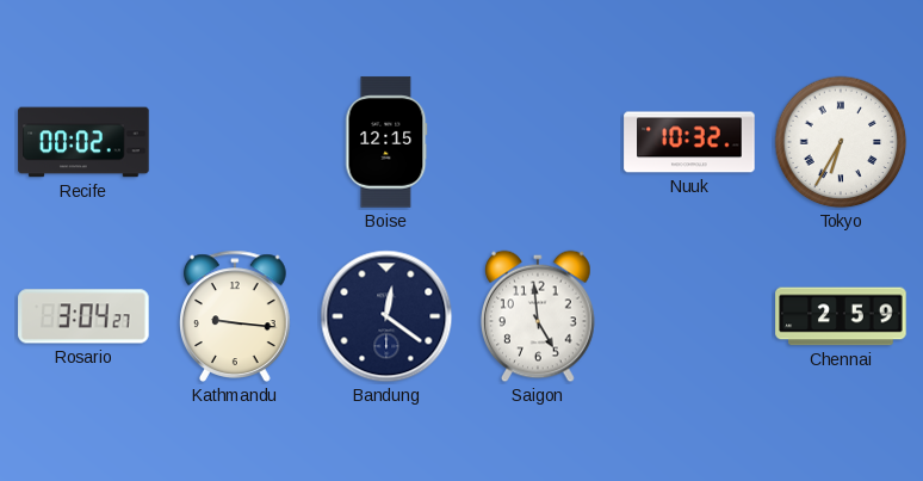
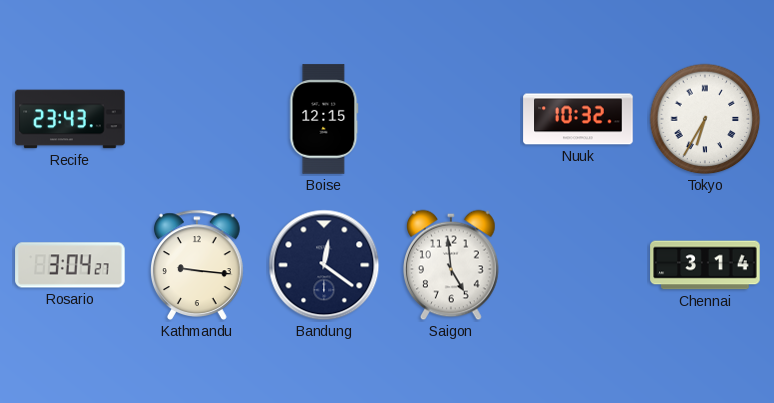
Recife: 00:02 -> 23:43
Chennai: 2:59 -> 3:14
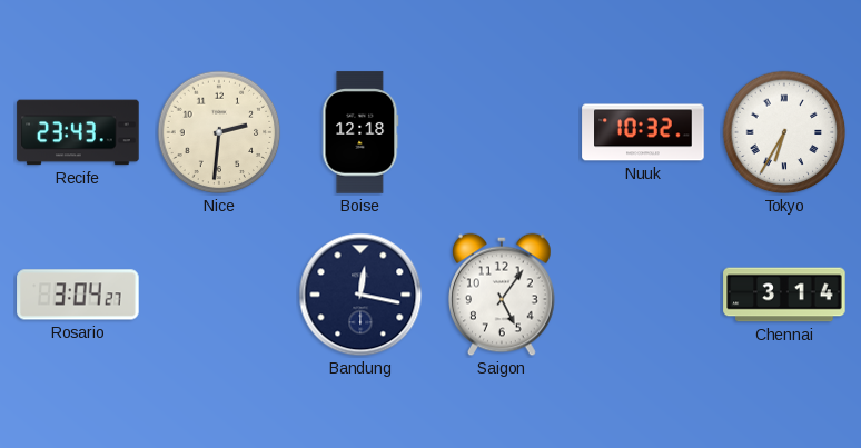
Nice: none -> 2:31
Boise: 12:15 -> 12:18
Kathmandu: 9:16 -> none
Bandung: 12:21 -> 12:17
Saigon: 4:59 -> 5:06
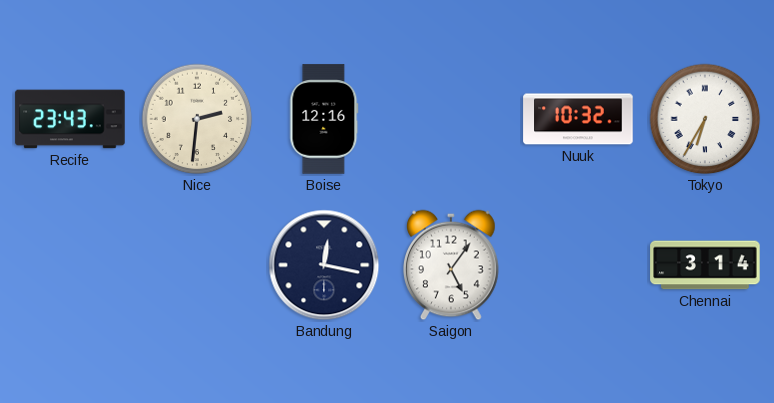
Boise: 12:18 -> 12:16
Rosario: 3:04 -> none
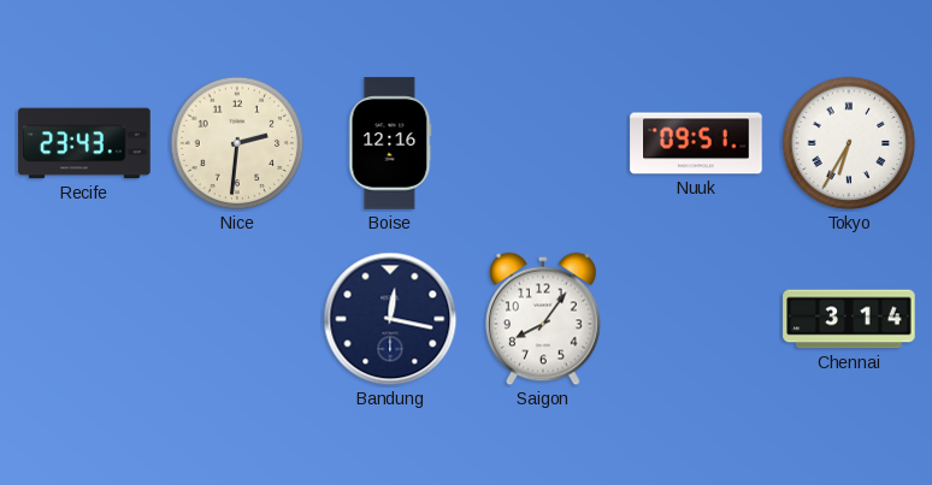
Nuuk: 10:32 -> 09:51
Saigon: 5:06 -> 8:06
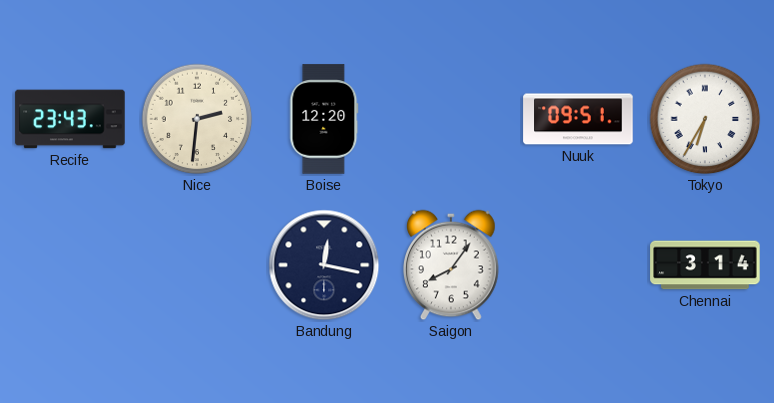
Boise: 12:16 -> 12:20
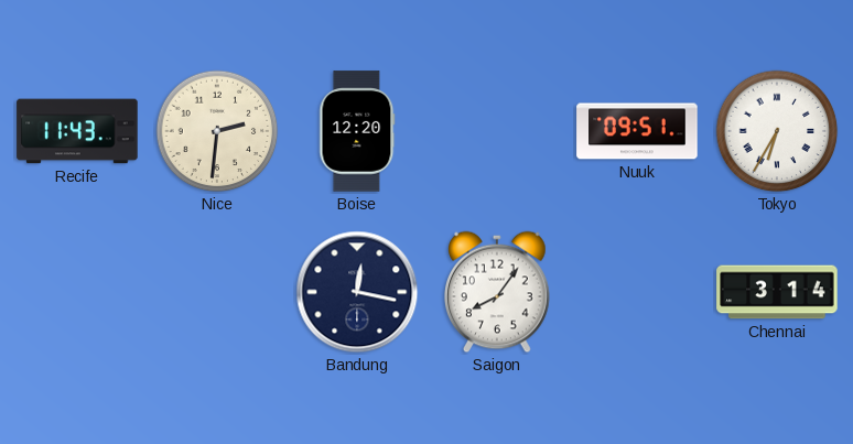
Recife: 23:43 -> 11:43
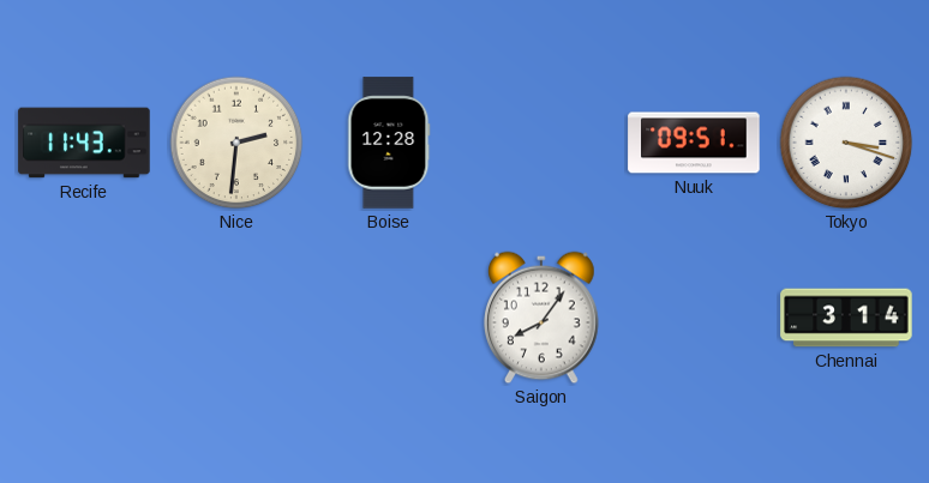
Boise: 12:20 -> 12:28
Tokyo: 6:35 -> 3:18
Bandung: 12:17 -> none
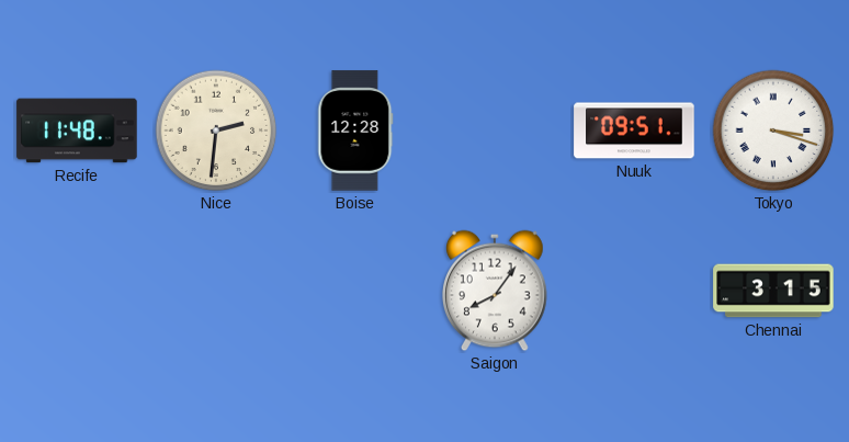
Recife: 11:43 -> 11:48
Chennai: 3:14 -> 3:15
